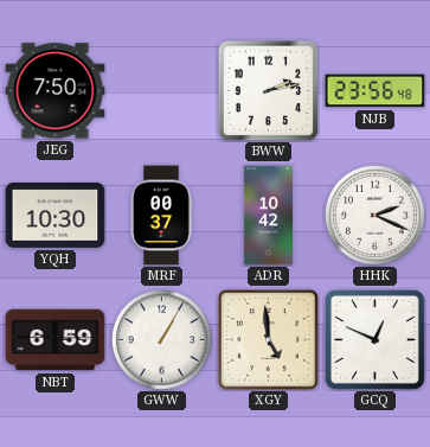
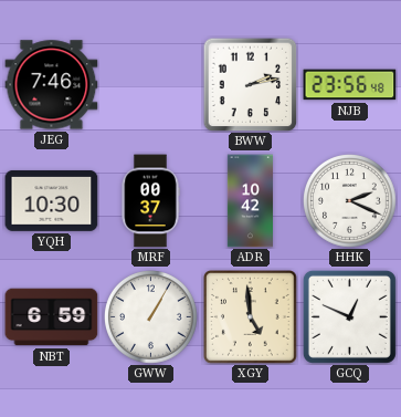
JEG: 7:50 -> 7:46
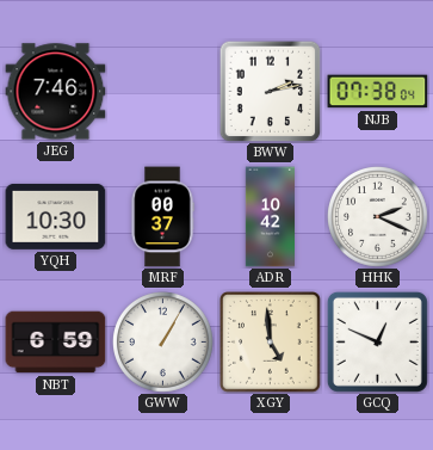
NJB: 23:56 -> 07:38
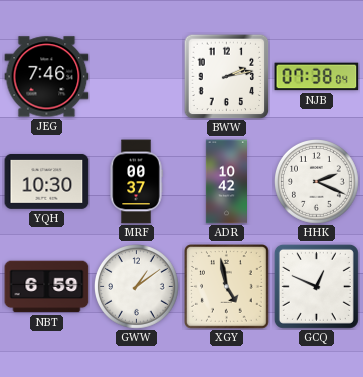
GWW: 1:05 -> 1:09
XGY: 4:59 -> 4:58
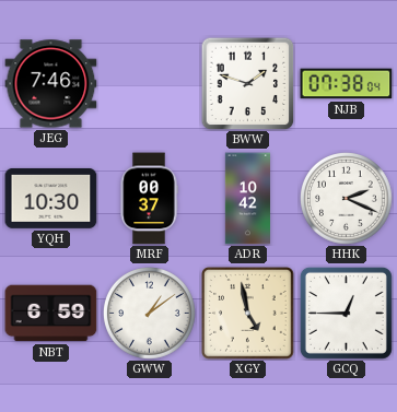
BWW: 2:13 -> 1:48
GCQ: 12:49 -> 12:45
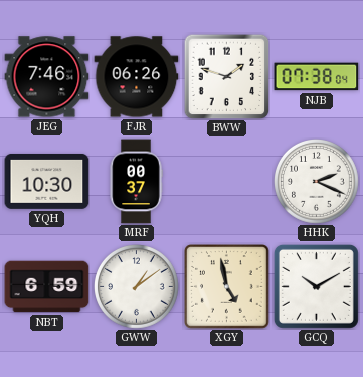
FJR: none -> 06:26
ADR: 10:42 -> none
GCQ: 12:45 -> 10:10
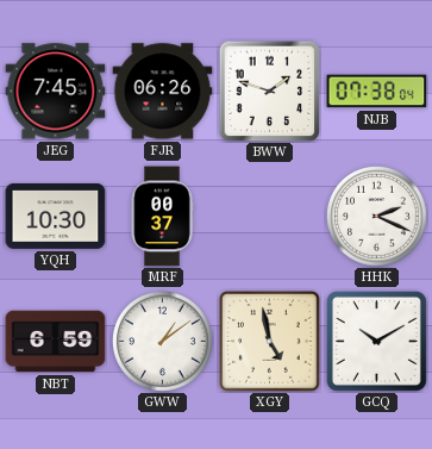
JEG: 7:46 -> 7:45
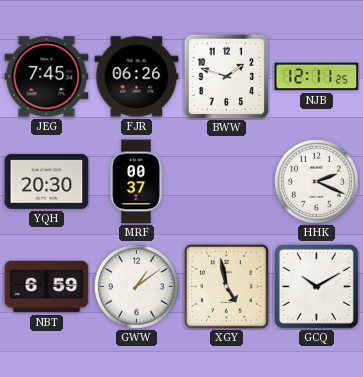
NJB: 07:38 -> 12:11
YQH: 10:30 -> 20:30
